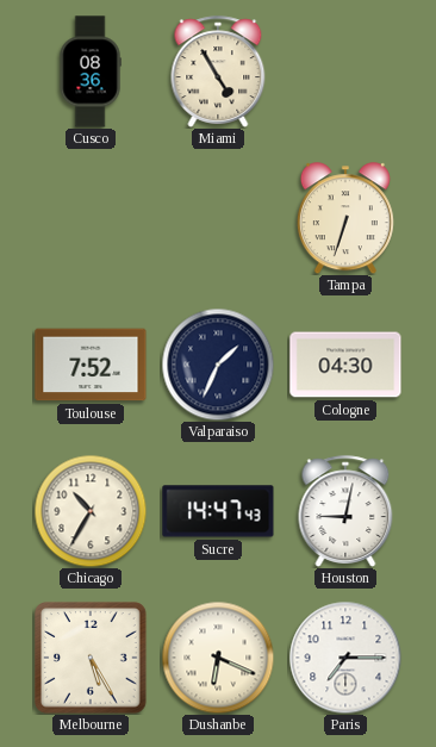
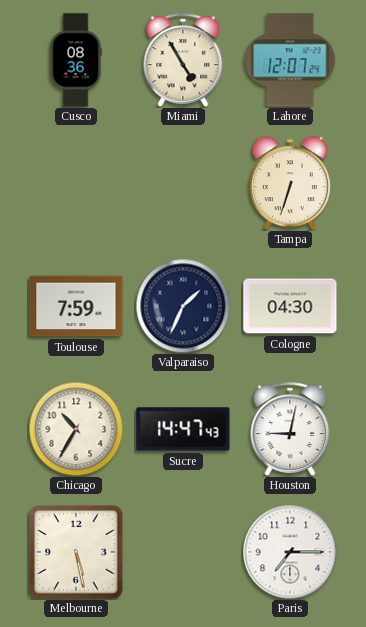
Lahore: none -> 12:07
Toulouse: 7:52 -> 7:59
Melbourne: 5:25 -> 5:28
Dushanbe: 6:19 -> none
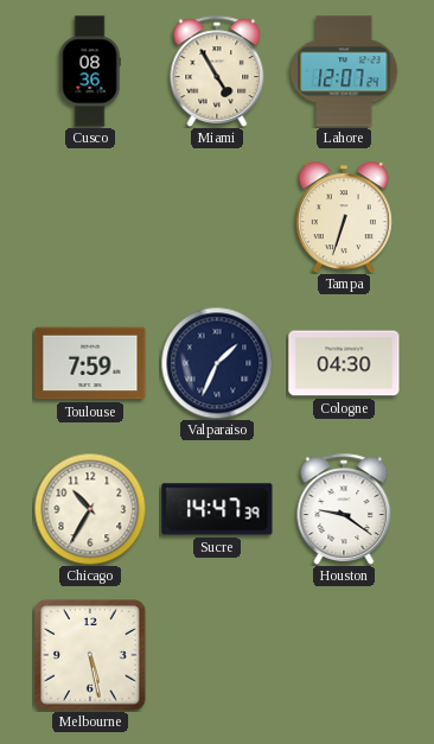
Sucre: 14:47:43 -> 14:47:39
Houston: 9:02 -> 9:21
Paris: 7:15 -> none
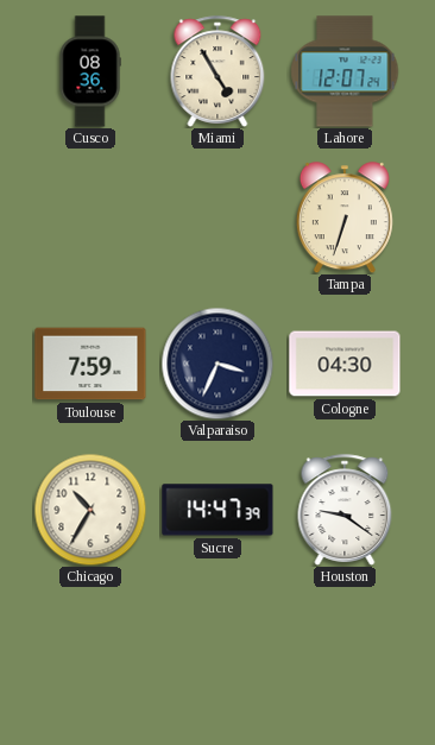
Valparaiso: 1:34 -> 3:34
Melbourne: 5:28 -> none
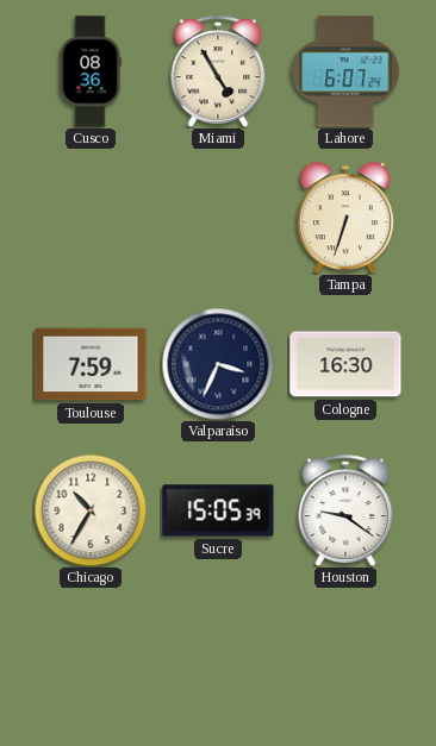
Lahore: 12:07 -> 6:07
Cologne: 04:30 -> 16:30
Sucre: 14:47 -> 15:05
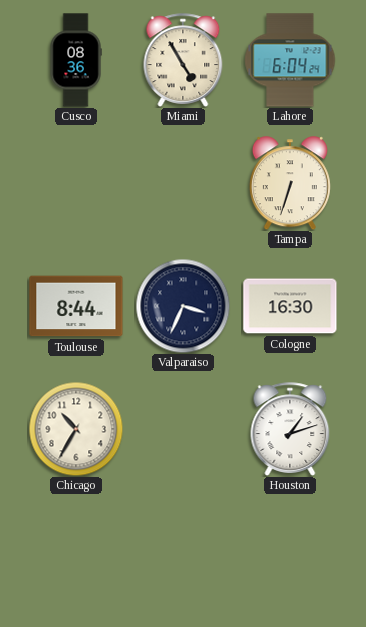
Lahore: 6:07 -> 6:04
Toulouse: 7:59 -> 8:44
Sucre: 15:05 -> none
Houston: 9:21 -> 1:12
